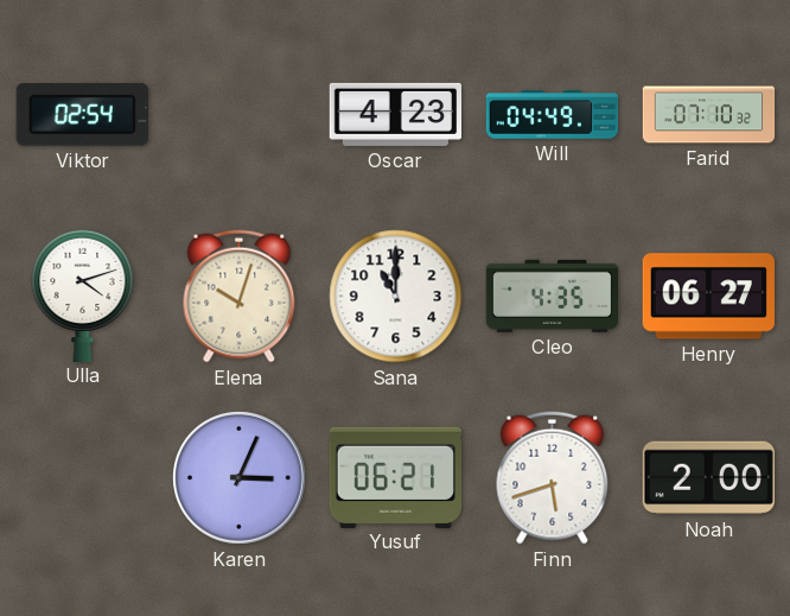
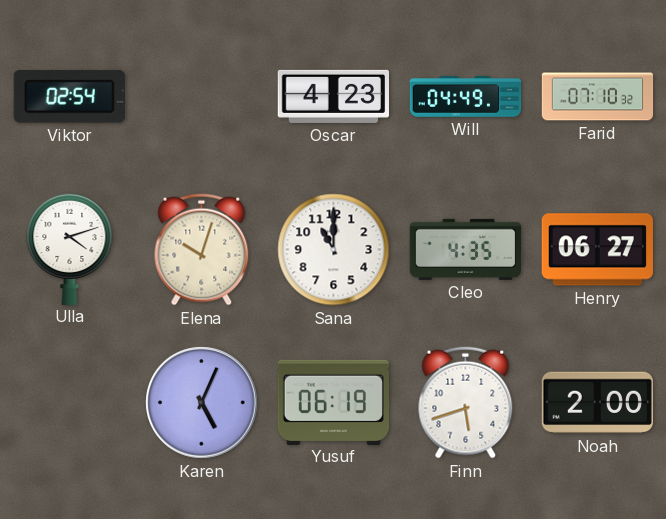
Karen: 3:04 -> 5:04
Yusuf: 06:21 -> 06:19
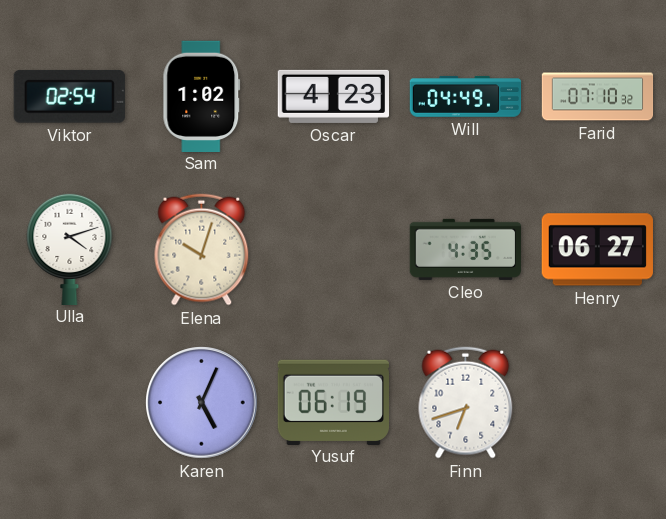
Sam: none -> 1:02
Sana: 11:00 -> none
Finn: 5:42 -> 6:42
Noah: 2:00 -> none
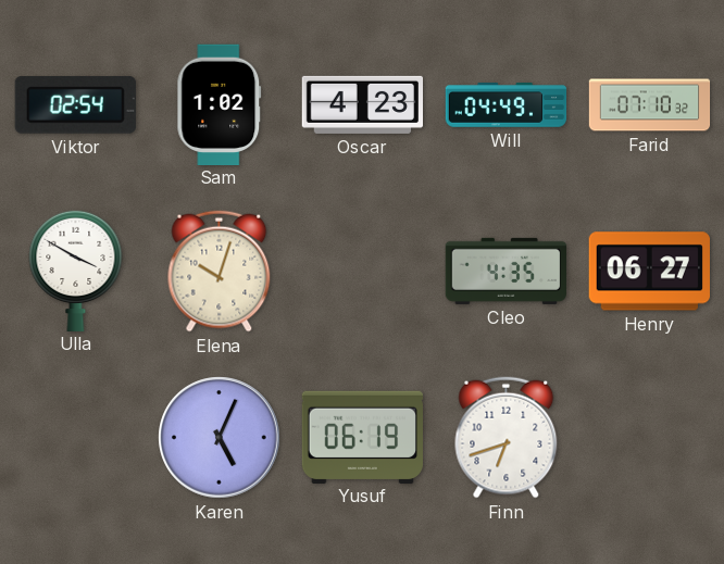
Ulla: 4:12 -> 3:50
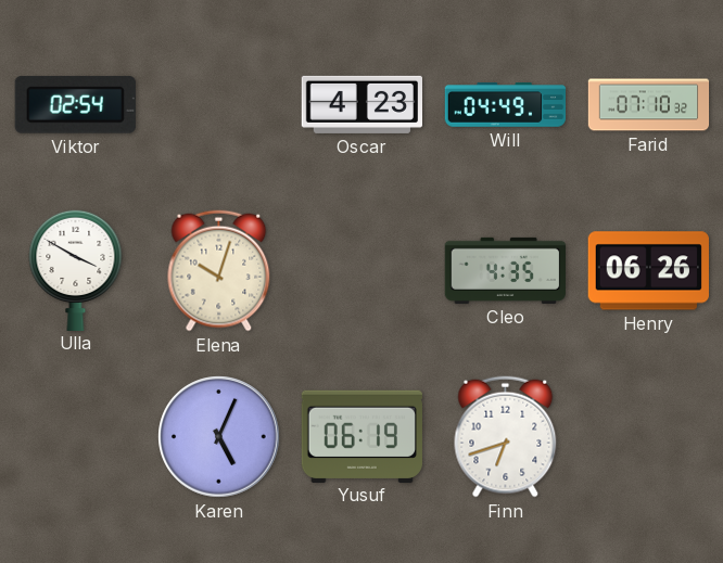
Sam: 1:02 -> none
Henry: 06:27 -> 06:26
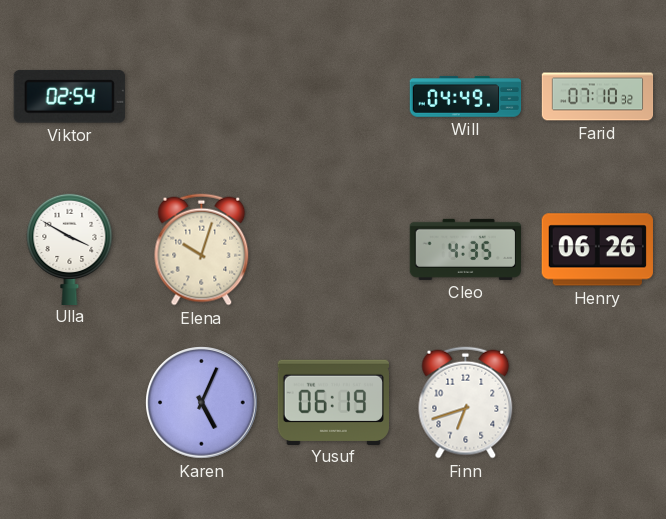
Oscar: 4:23 -> none
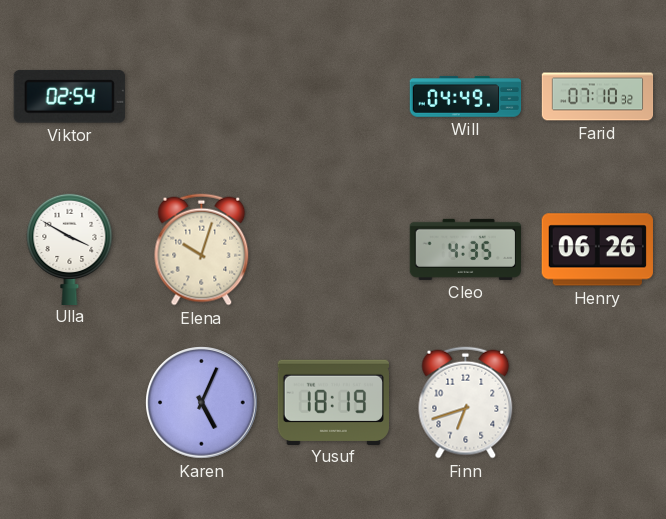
Yusuf: 06:19 -> 18:19
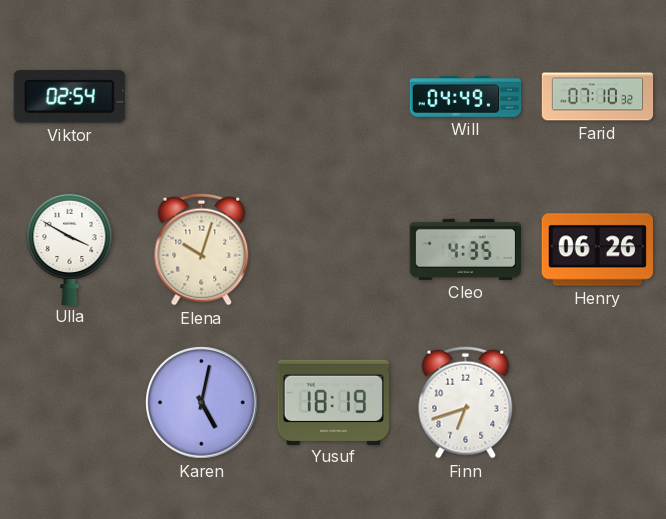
Karen: 5:04 -> 5:02
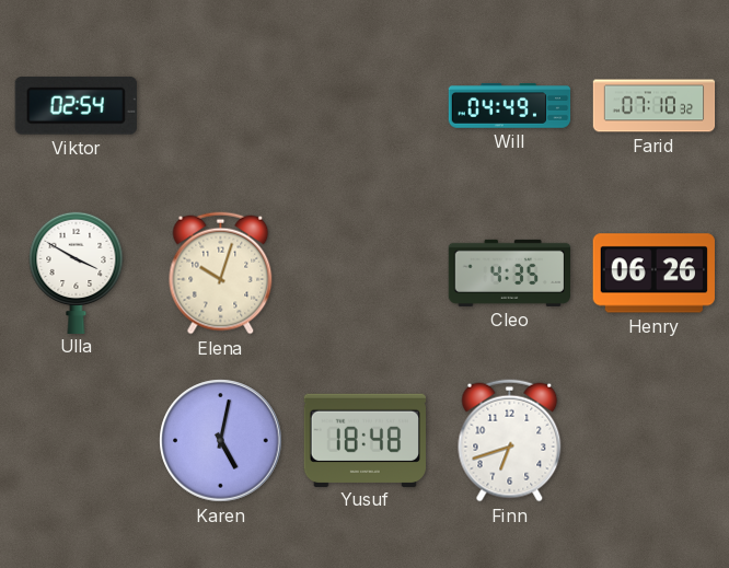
Yusuf: 18:19 -> 18:48
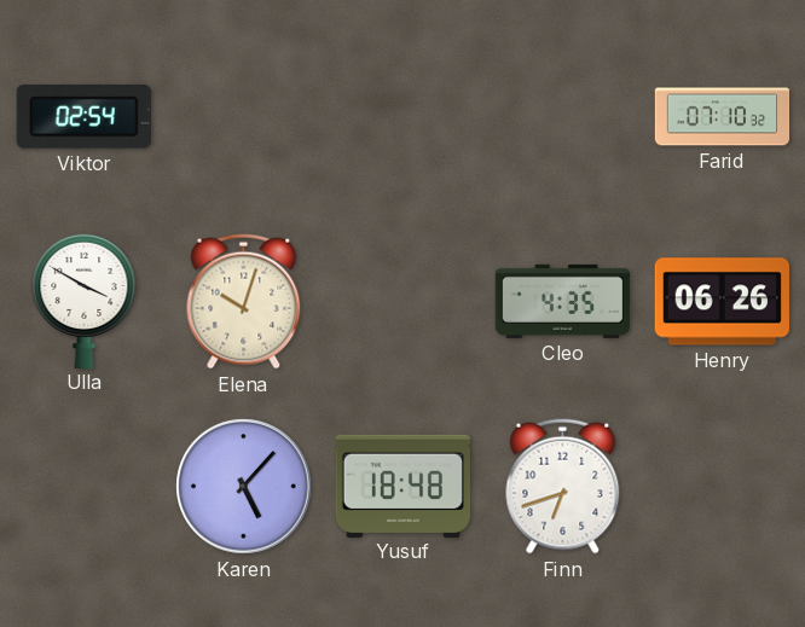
Will: 04:49 -> none
Karen: 5:02 -> 5:07
